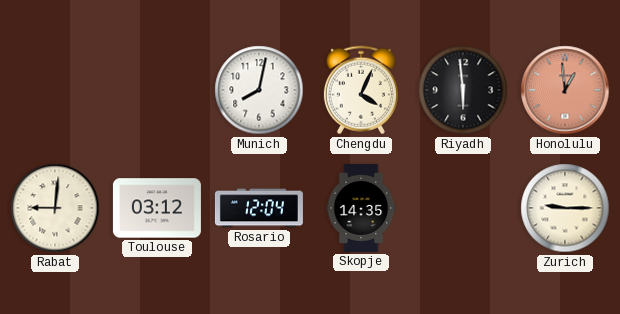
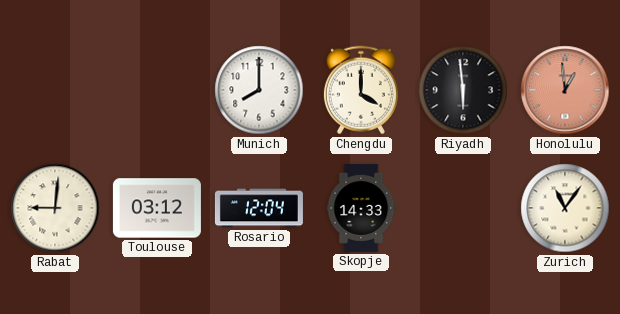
Munich: 8:02 -> 8:00
Chengdu: 4:04 -> 4:00
Skopje: 14:35 -> 14:33
Zurich: 9:15 -> 11:06
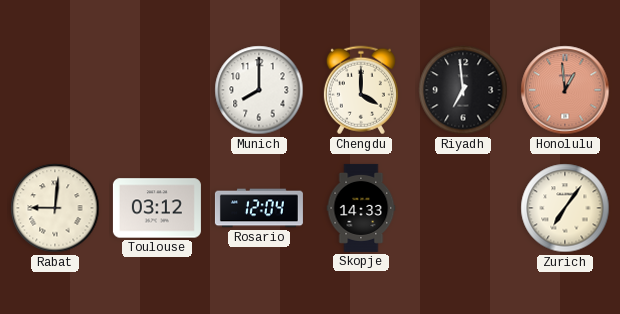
Riyadh: 5:59 -> 6:59
Zurich: 11:06 -> 7:06
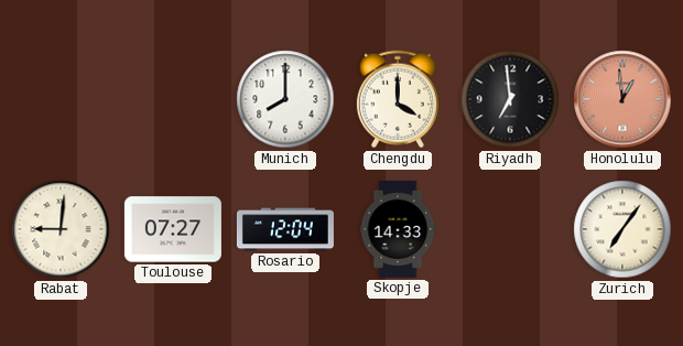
Toulouse: 03:12 -> 07:27
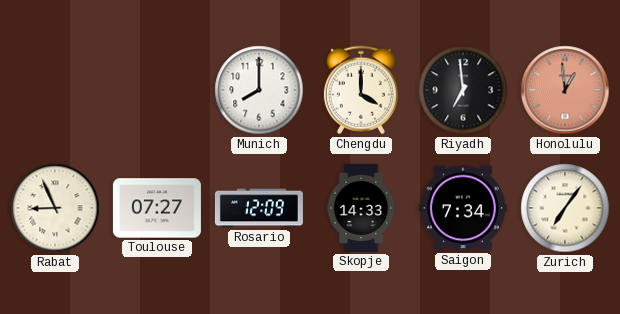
Rabat: 9:01 -> 8:56
Rosario: 12:04 -> 12:09
Saigon: none -> 7:34
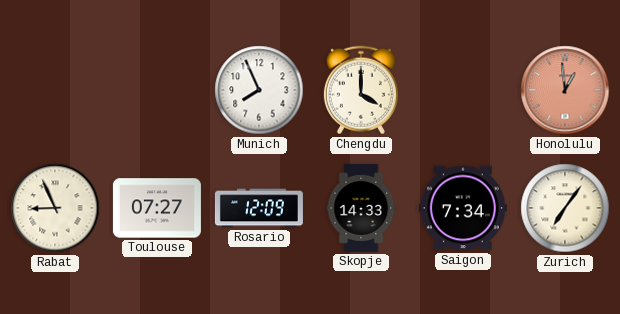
Munich: 8:00 -> 7:56
Riyadh: 6:59 -> none
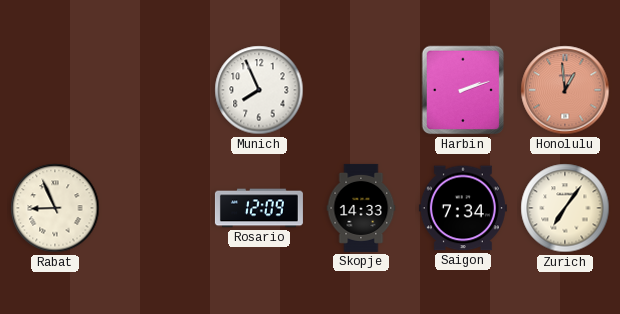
Chengdu: 4:00 -> none
Harbin: none -> 2:12
Toulouse: 07:27 -> none
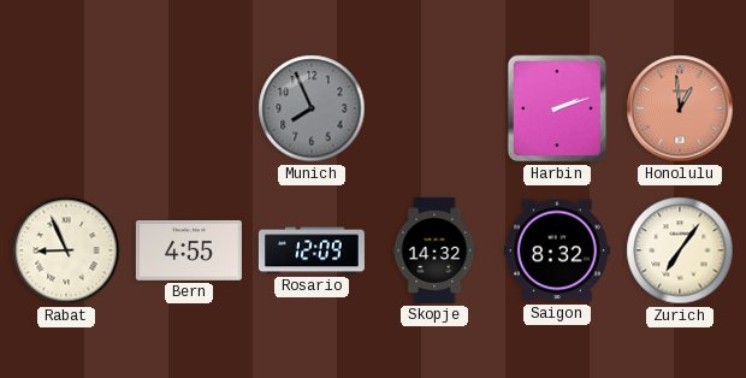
Munich dial: white -> grey
Bern: none -> 4:55
Skopje: 14:33 -> 14:32
Saigon: 7:34 -> 8:32
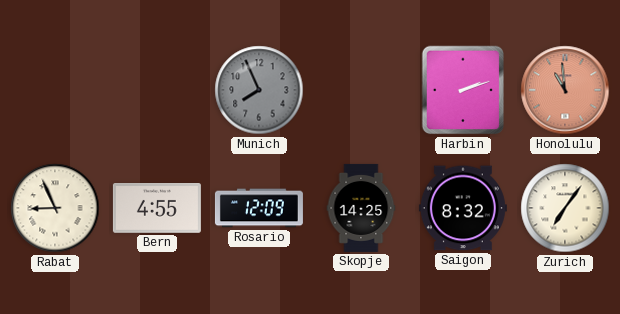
Honolulu: 12:59 -> 10:59
Skopje: 14:32 -> 14:25
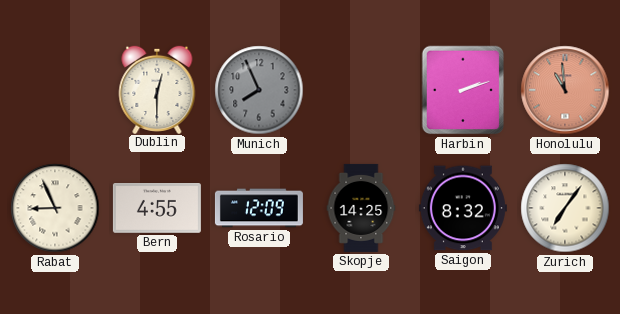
Dublin: none -> 12:30
